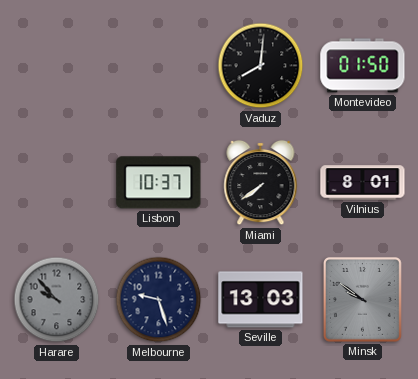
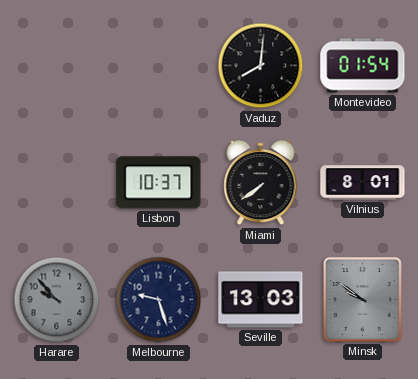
Montevideo: 01:50 -> 01:54
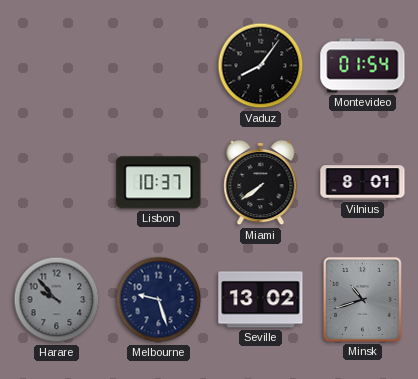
Vaduz: 8:01 -> 8:06
Seville: 13:03 -> 13:02
Minsk: 9:51 -> 10:42
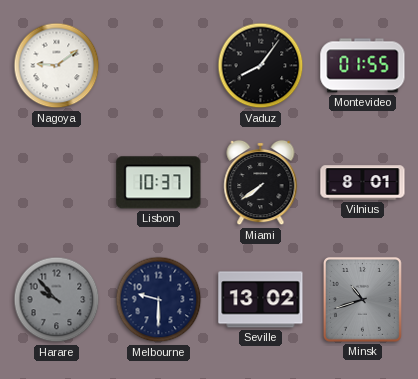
Nagoya: none -> 9:09
Montevideo: 01:54 -> 01:55
Melbourne: 9:27 -> 9:30
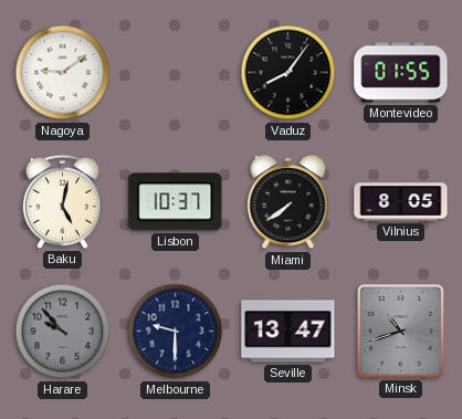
Baku: none -> 5:02
Vilnius: 8:01 -> 8:05
Seville: 13:02 -> 13:47
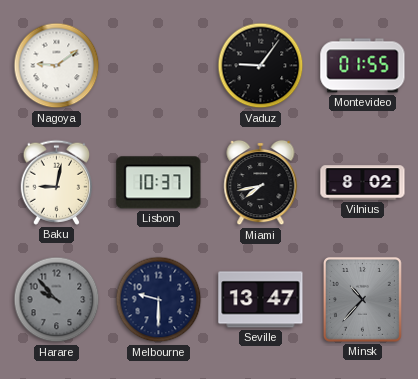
Vaduz: 8:06 -> 9:06
Baku: 5:02 -> 9:02
Miami: 7:39 -> 7:43
Vilnius: 8:05 -> 8:02
Minsk: 10:42 -> 10:37
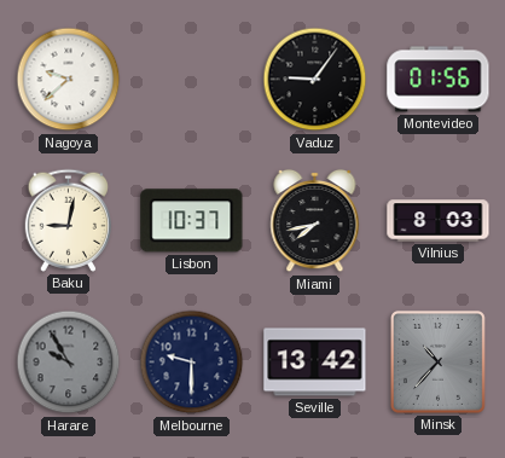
Nagoya: 9:09 -> 9:38
Montevideo: 01:55 -> 01:56
Vilnius: 8:02 -> 8:03
Harare: 9:53 -> 9:55
Seville: 13:47 -> 13:42
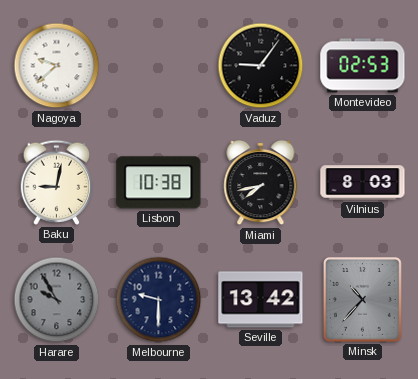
Montevideo: 01:56 -> 02:53
Lisbon: 10:37 -> 10:38
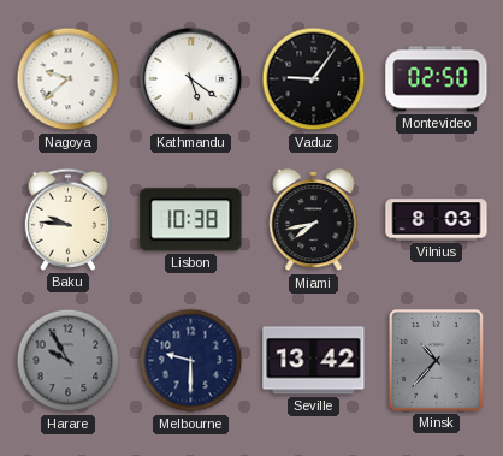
Kathmandu: none -> 5:21
Montevideo: 02:53 -> 02:50
Baku: 9:02 -> 9:46
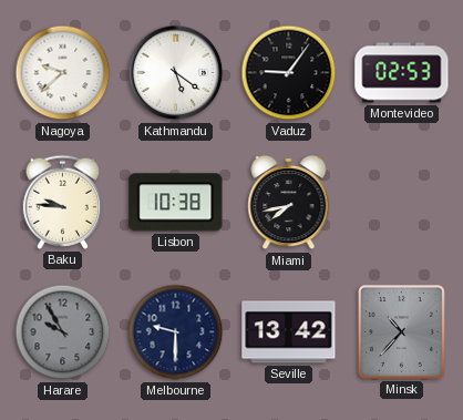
Montevideo: 02:50 -> 02:53
Vilnius: 8:03 -> none
